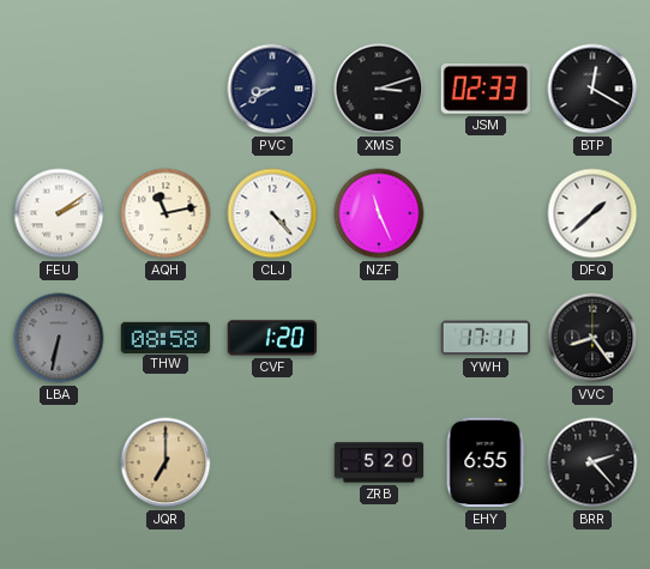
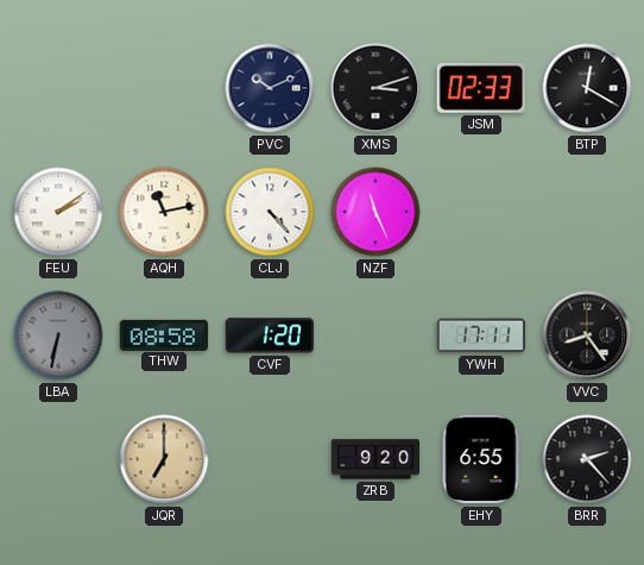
PVC: 8:40 -> 10:11
DFQ: 1:38 -> none
ZRB: 5:20 -> 9:20
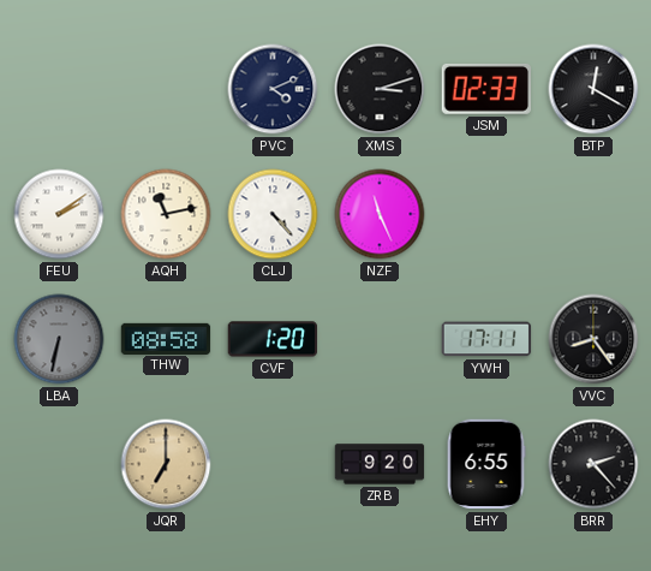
PVC: 10:11 -> 4:11
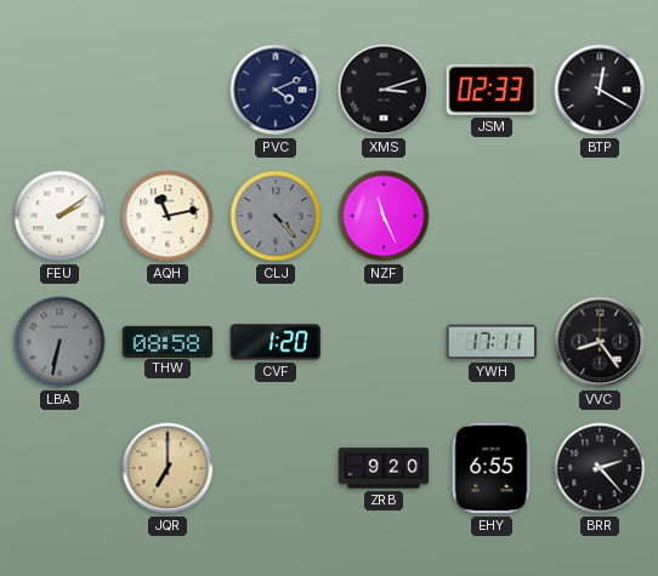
CLJ dial: white -> grey
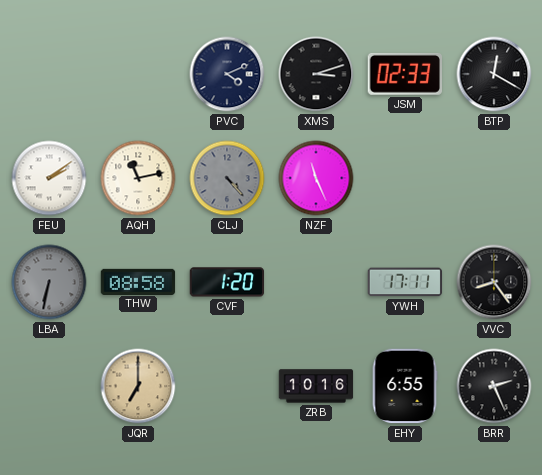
ZRB: 9:20 -> 10:16
BRR: 2:23 -> 2:26
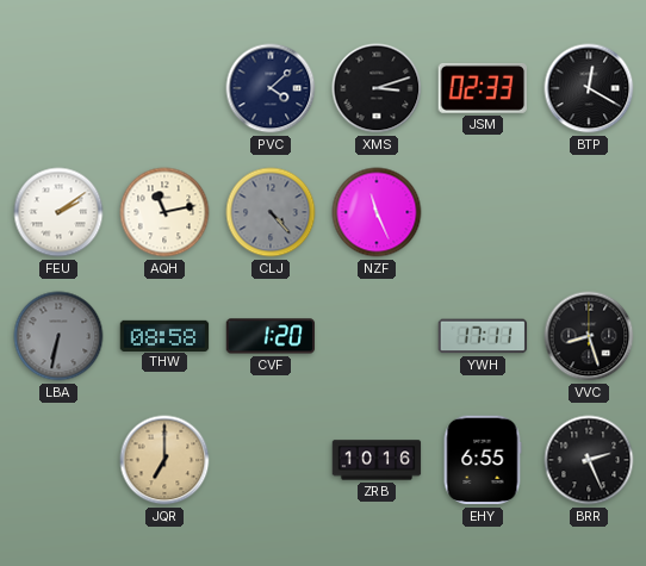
PVC: 4:11 -> 4:08
VVC: 8:24 -> 8:27
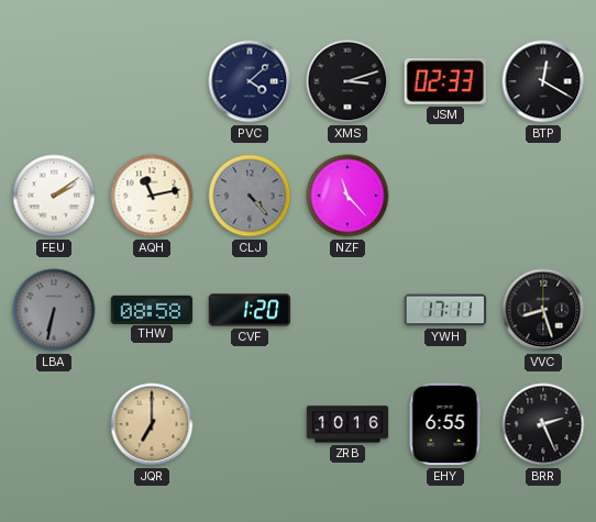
NZF: 11:26 -> 11:23
